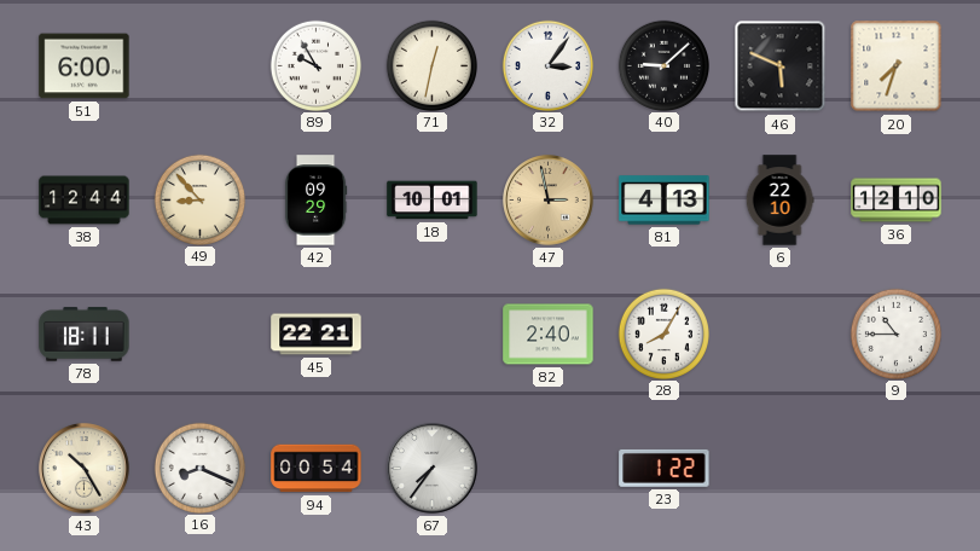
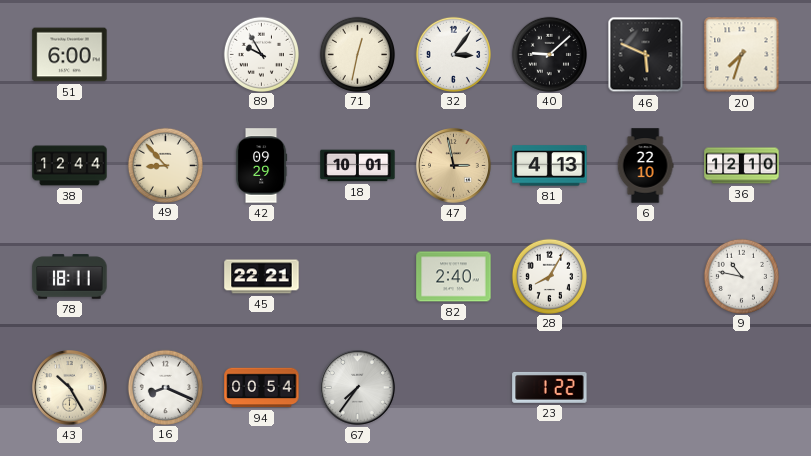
9: 10:45 -> 10:47
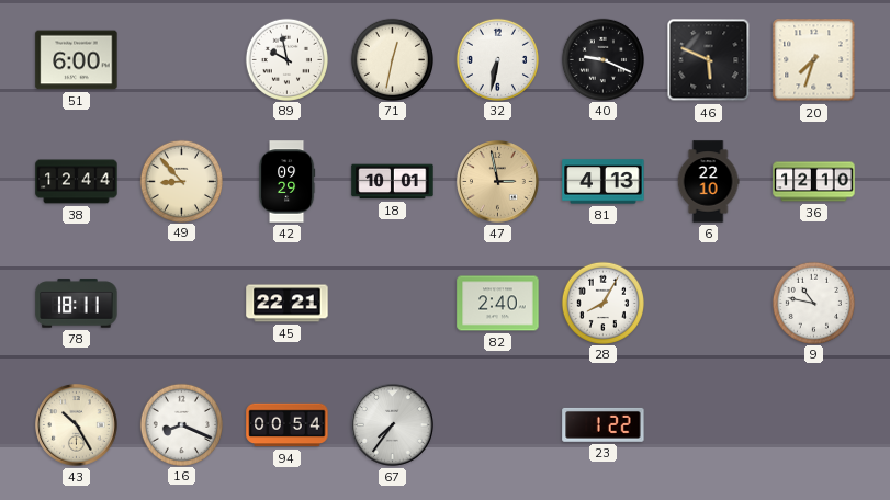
89: 9:55 -> 9:58
32: 3:06 -> 6:32
40: 9:08 -> 9:19
